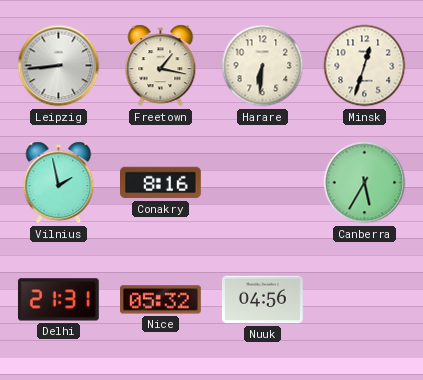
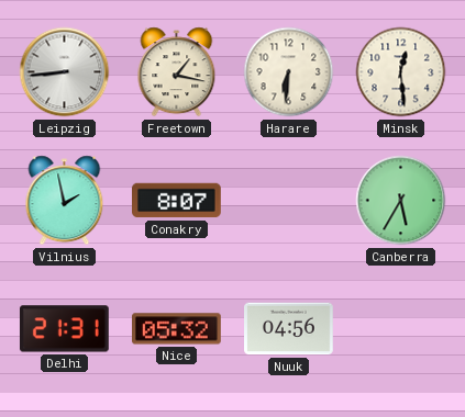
Minsk: 12:33 -> 12:29
Conakry: 8:16 -> 8:07
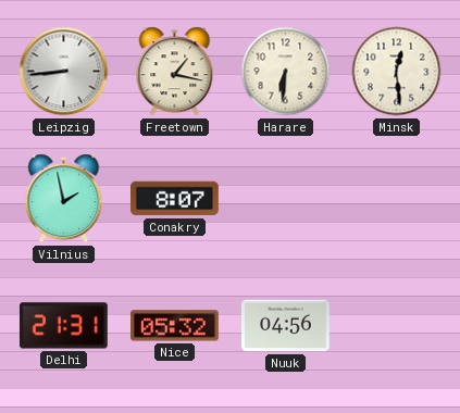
Canberra: 5:35 -> none
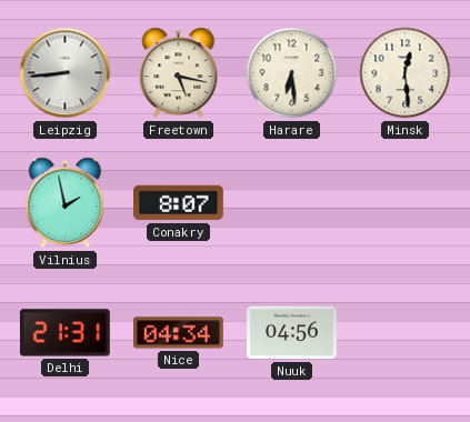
Freetown: 1:17 -> 5:17
Harare: 6:31 -> 6:29
Nice: 05:32 -> 04:34
